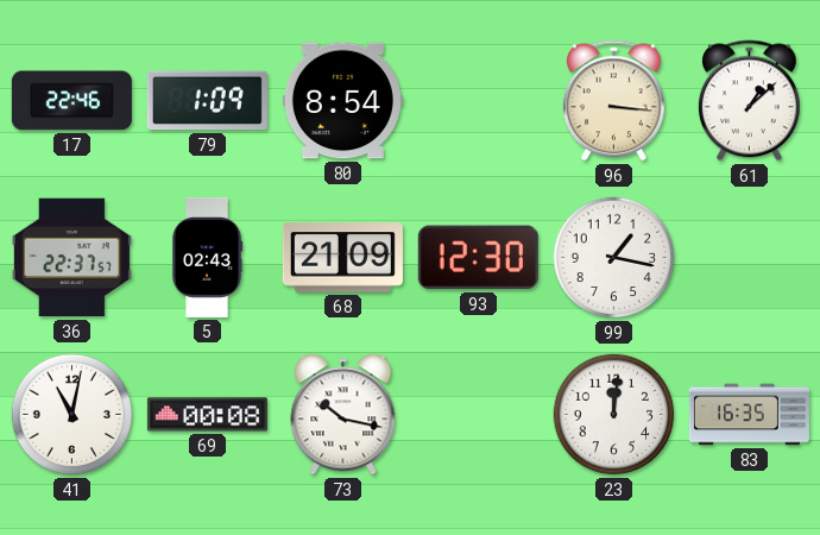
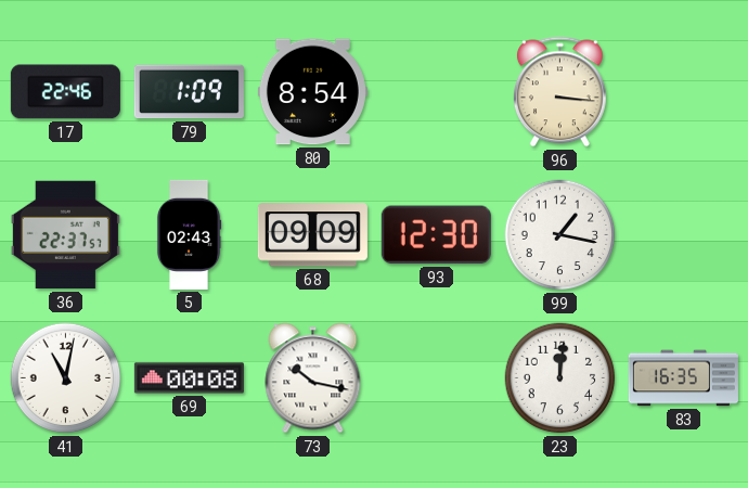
61: 1:08 -> none
68: 21:09 -> 09:09
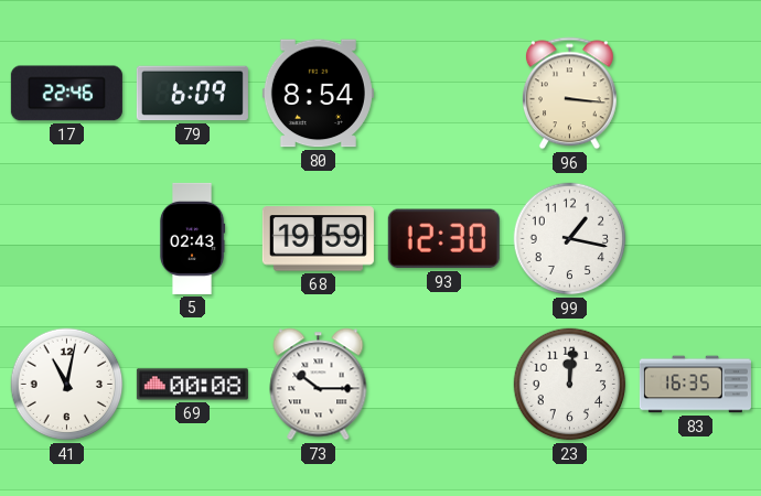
79: 1:09 -> 6:09
36: 22:37 -> none
68: 09:09 -> 19:59
73: 10:17 -> 10:15
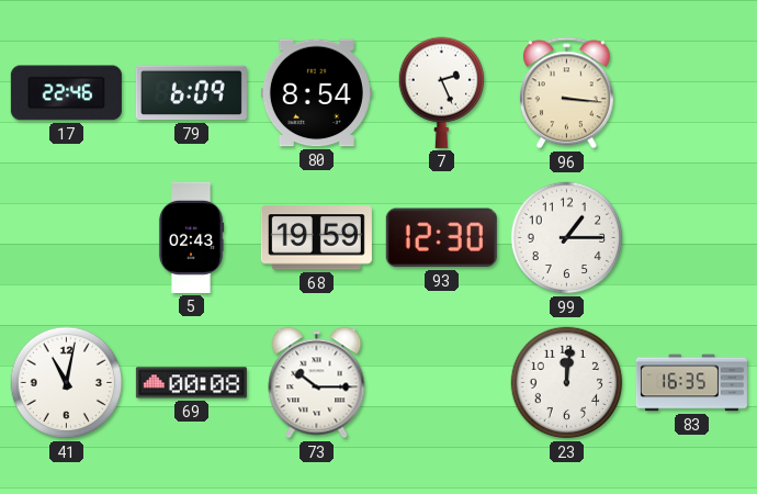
7: none -> 2:26
99: 1:17 -> 1:15
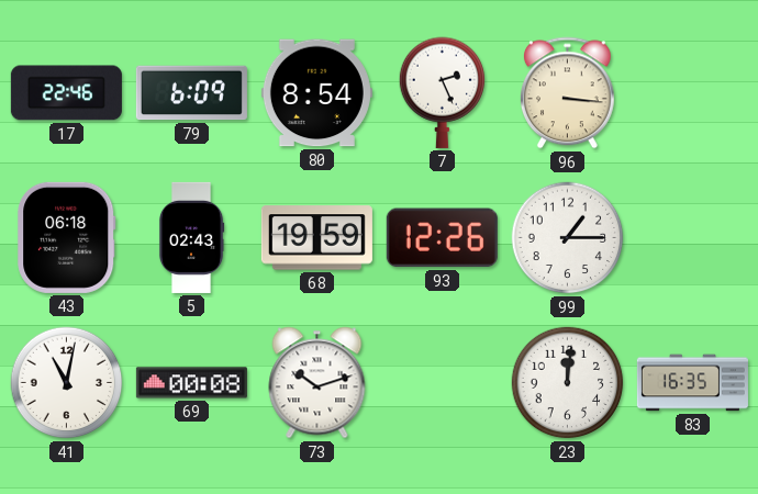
43: none -> 06:18
93: 12:30 -> 12:26
73: 10:15 -> 10:12
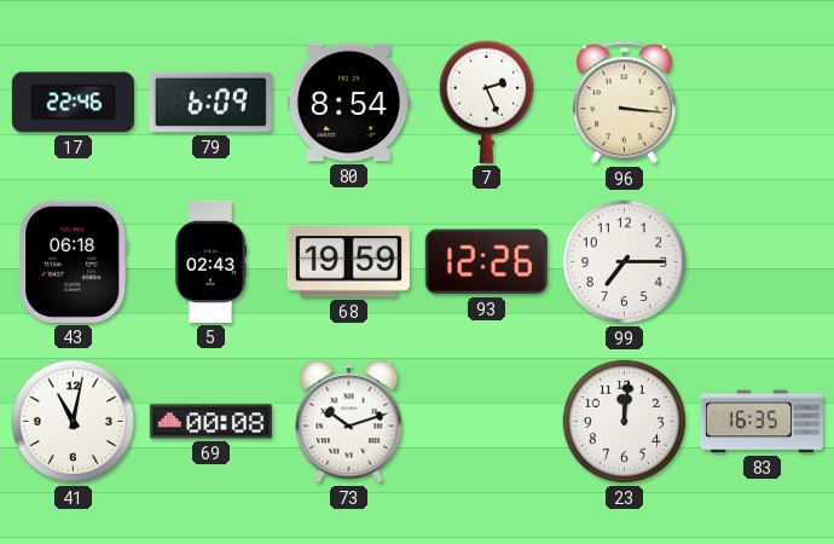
99: 1:15 -> 7:15
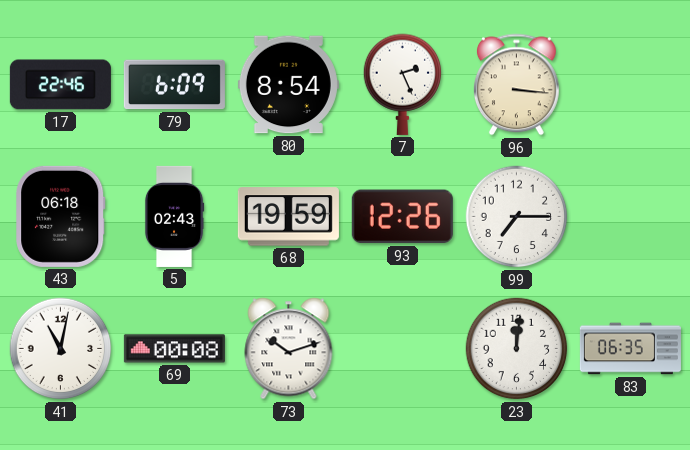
83: 16:35 -> 06:35
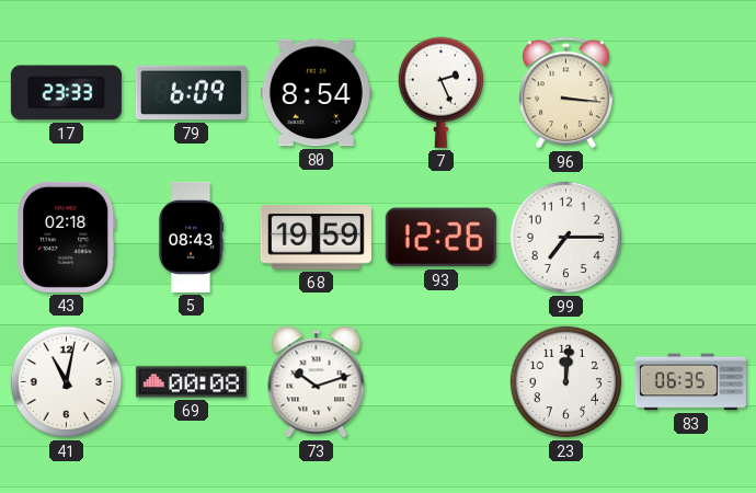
17: 22:46 -> 23:33
43: 06:18 -> 02:18
5: 02:43 -> 08:43
